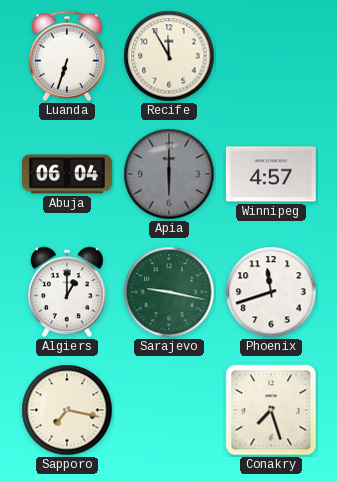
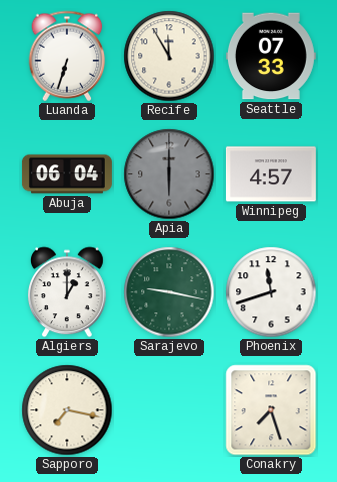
Seattle: none -> 07:33
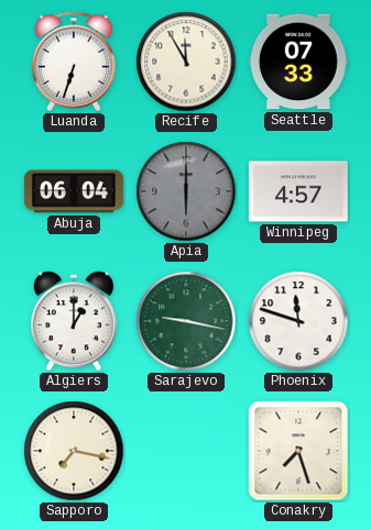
Phoenix: 11:42 -> 11:48
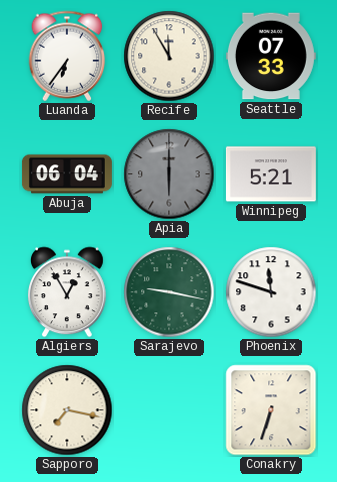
Luanda: 6:33 -> 6:36
Winnipeg: 4:57 -> 5:21
Algiers: 1:00 -> 12:55
Conakry: 7:27 -> 6:33
